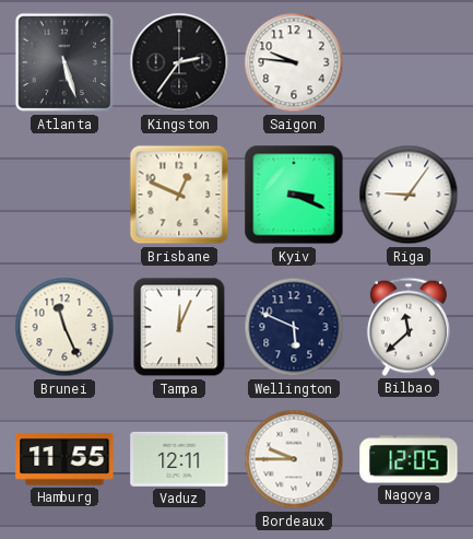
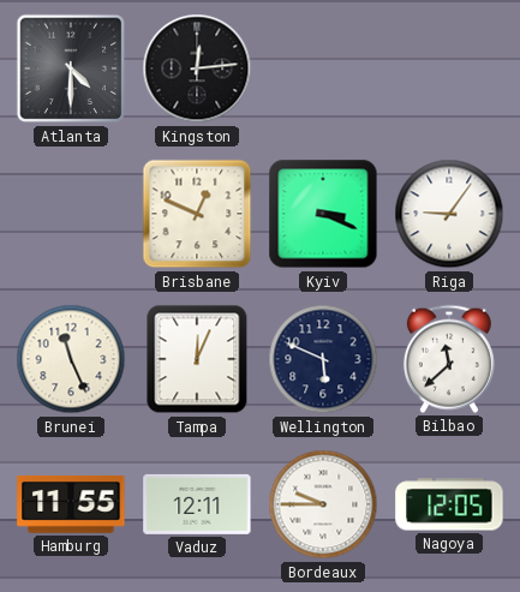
Atlanta: 5:27 -> 4:30
Kingston: 2:36 -> 12:14
Saigon: 9:46 -> none
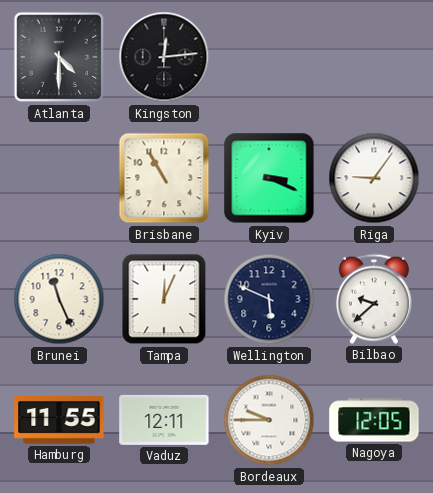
Brisbane: 12:49 -> 10:55
Bilbao: 11:38 -> 9:38
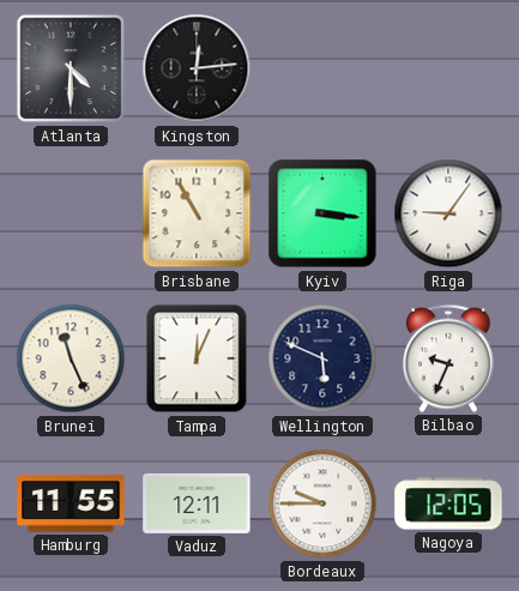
Kyiv: 3:19 -> 3:16
Bilbao: 9:38 -> 9:34
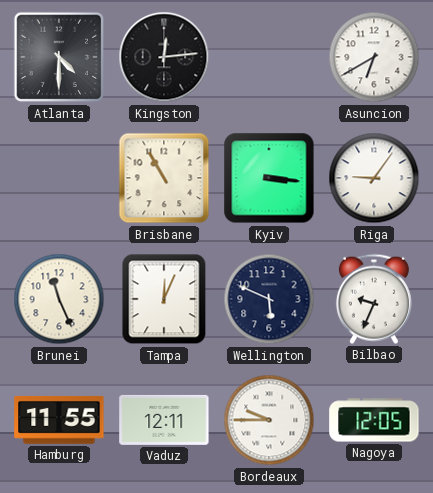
Asuncion: none -> 6:40
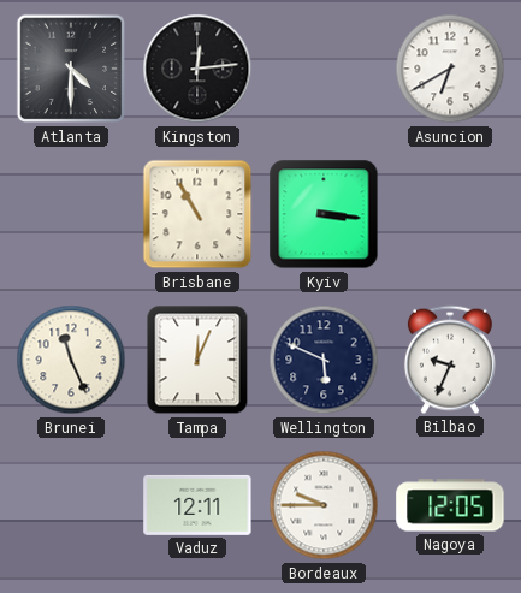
Riga: 9:06 -> none
Hamburg: 11:55 -> none
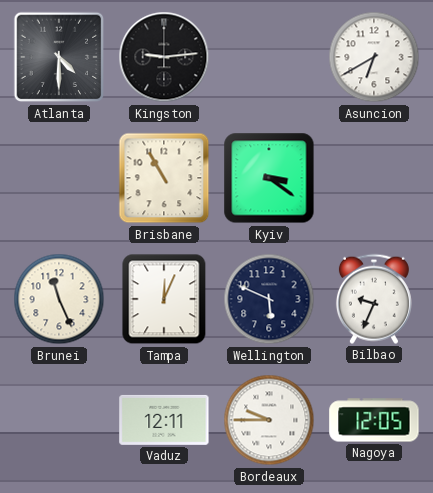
Kingston: 12:14 -> 9:14
Kyiv: 3:16 -> 3:21
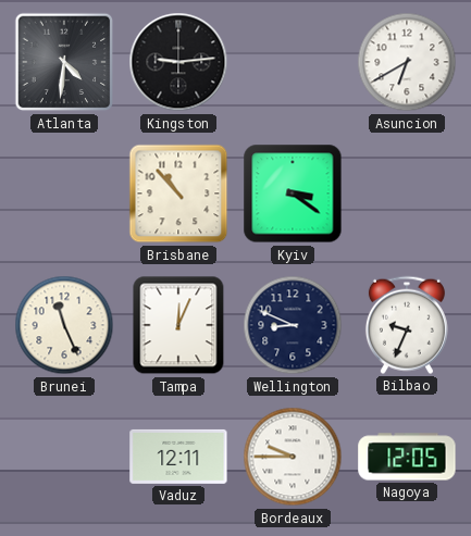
Atlanta: 4:30 -> 4:31
Brisbane: 10:55 -> 10:53
Wellington: 5:49 -> 8:49
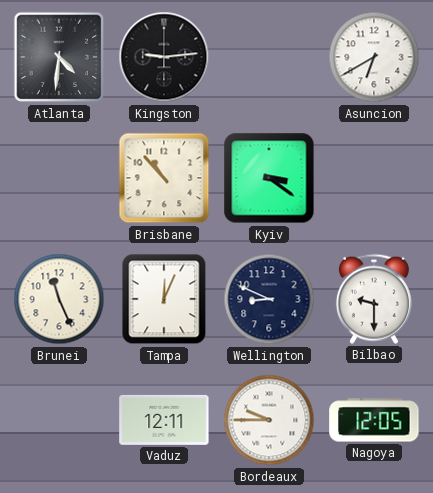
Bilbao: 9:34 -> 9:30
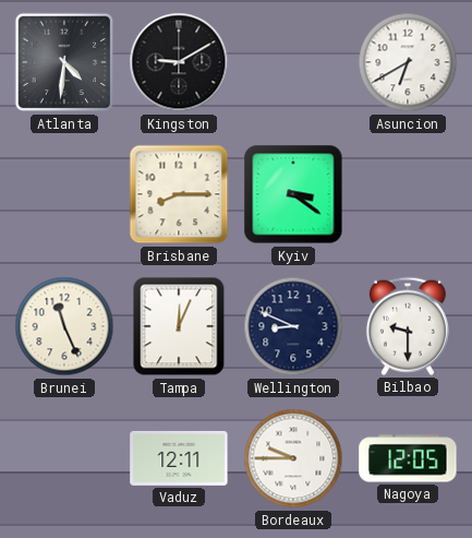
Kingston: 9:14 -> 9:10
Brisbane: 10:53 -> 8:15
